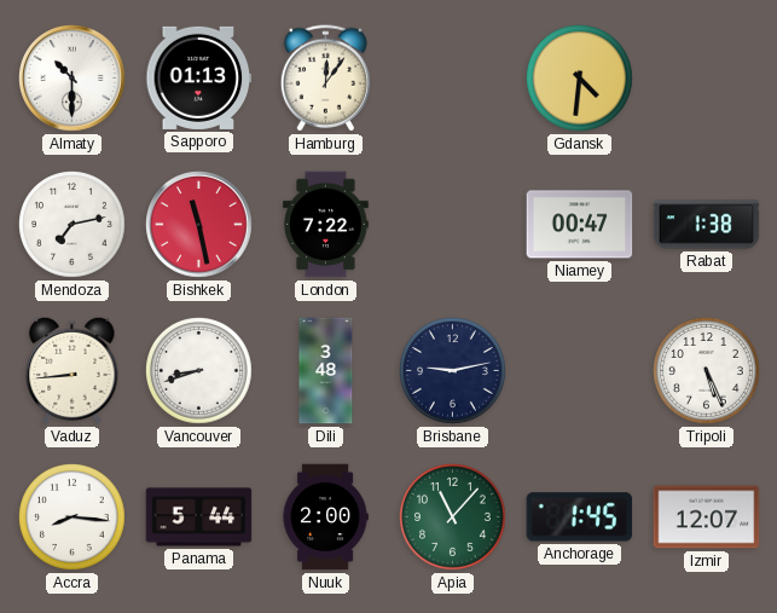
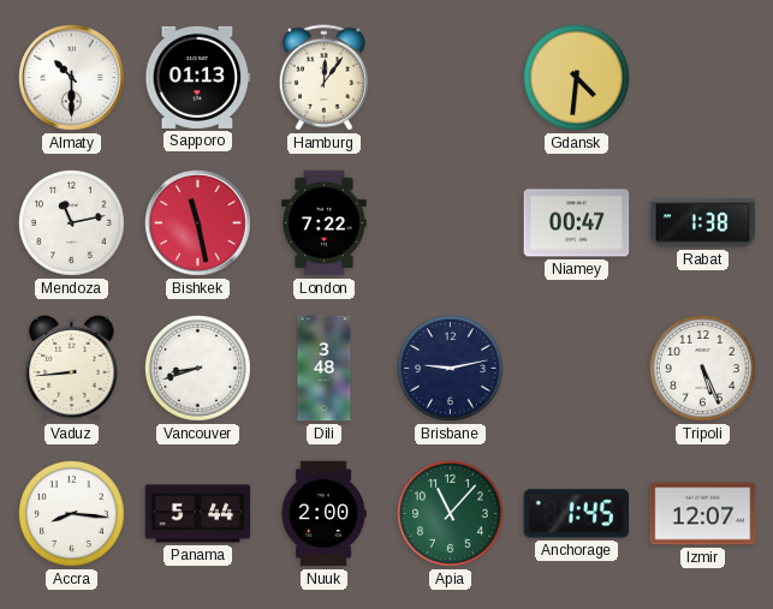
Mendoza: 7:13 -> 11:13
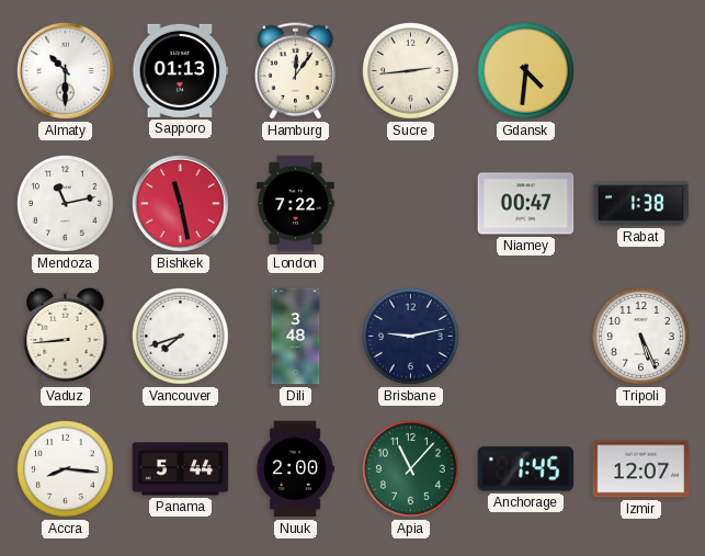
Sucre: none -> 2:44
Vancouver: 8:42 -> 7:42
